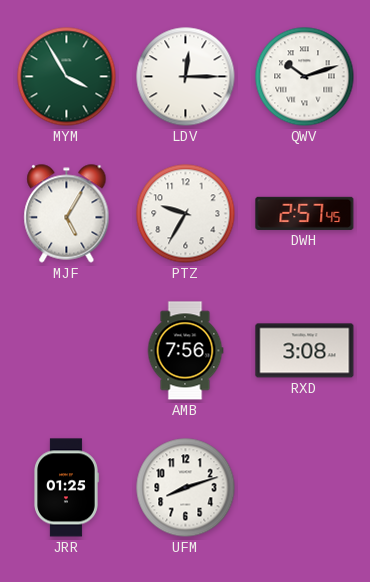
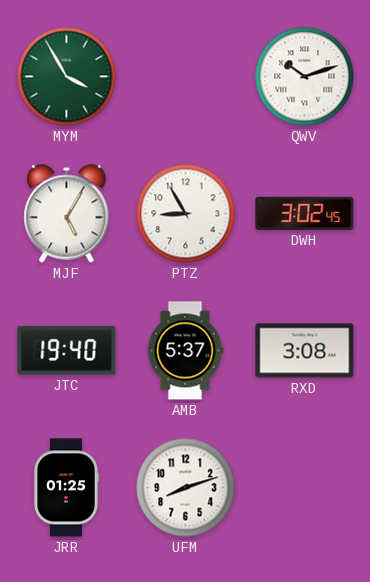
LDV: 12:15 -> none
PTZ: 9:35 -> 8:55
DWH: 2:57 -> 3:02
JTC: none -> 19:40
AMB: 7:56 -> 5:37
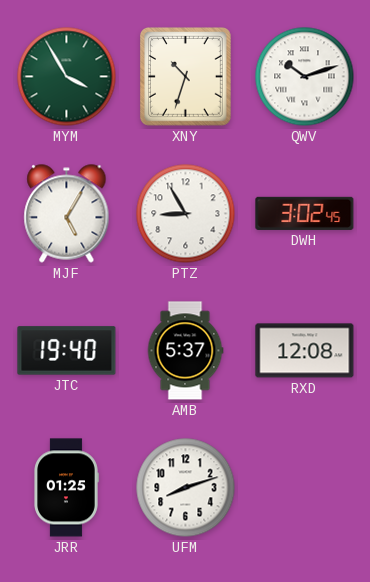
XNY: none -> 10:33
RXD: 3:08 -> 12:08
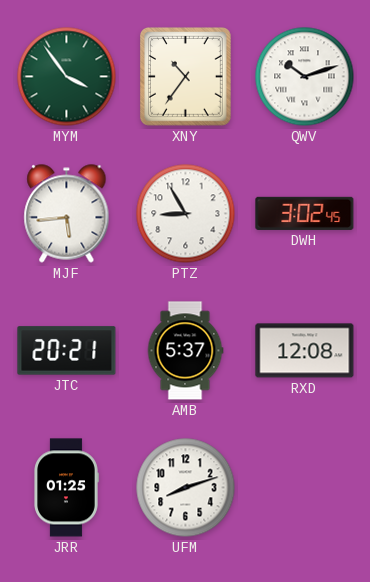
MYM: 3:55 -> 3:54
XNY: 10:33 -> 10:36
MJF: 5:05 -> 5:44
JTC: 19:40 -> 20:21
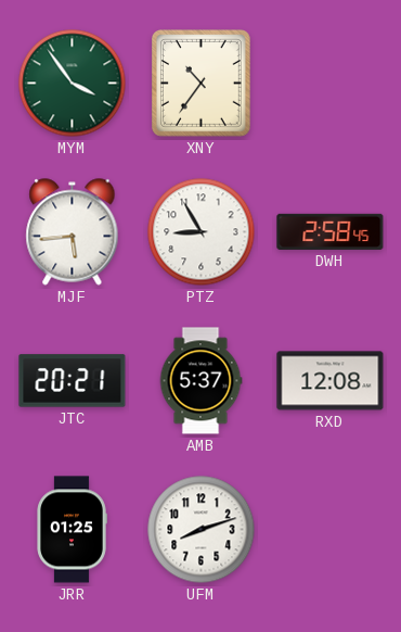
QWV: 10:12 -> none
DWH: 3:02 -> 2:58
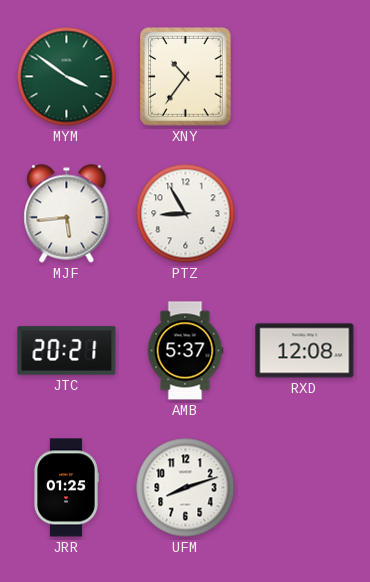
MYM: 3:54 -> 3:51
DWH: 2:58 -> none
